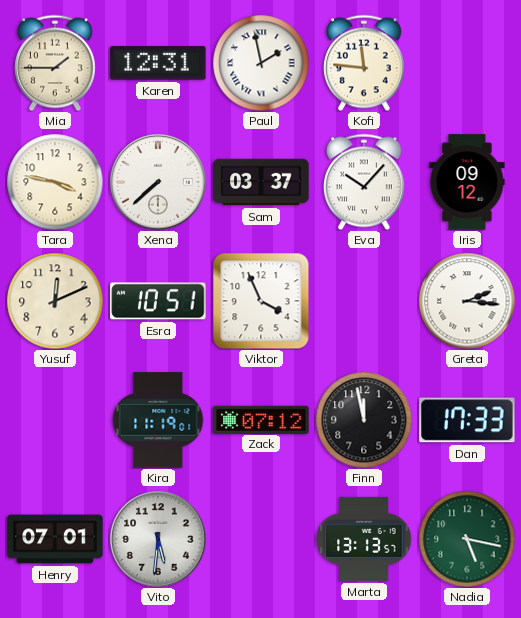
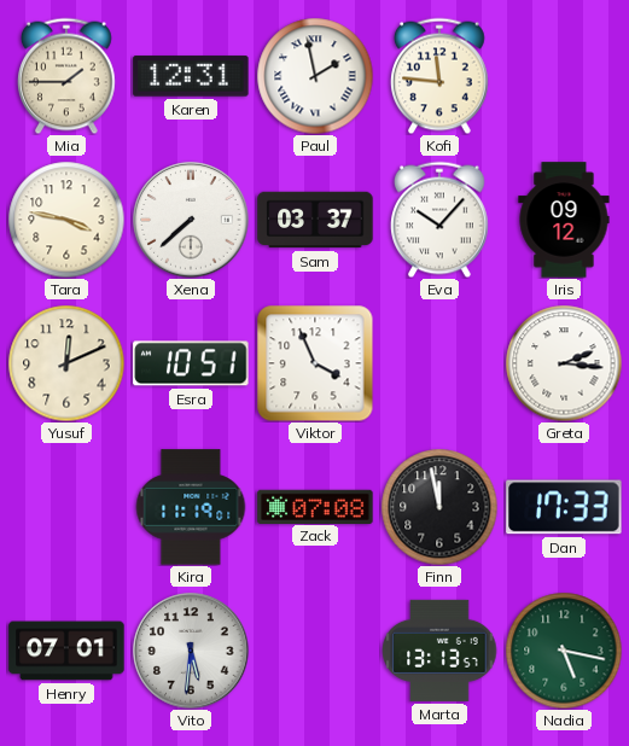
Zack: 07:12 -> 07:08
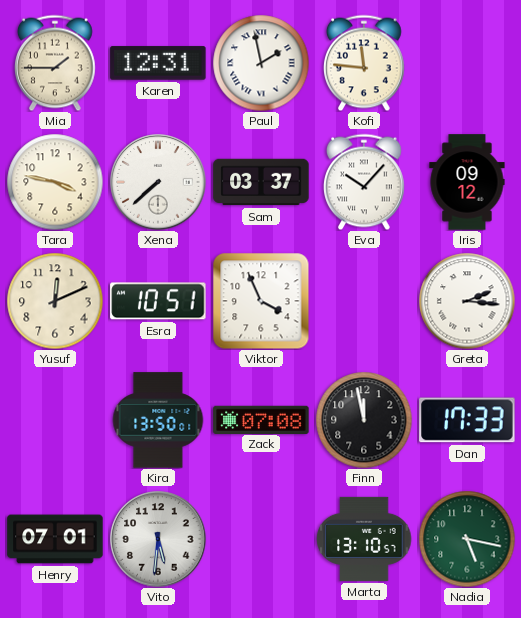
Kira: 11:19 -> 13:50
Marta: 13:13 -> 13:10
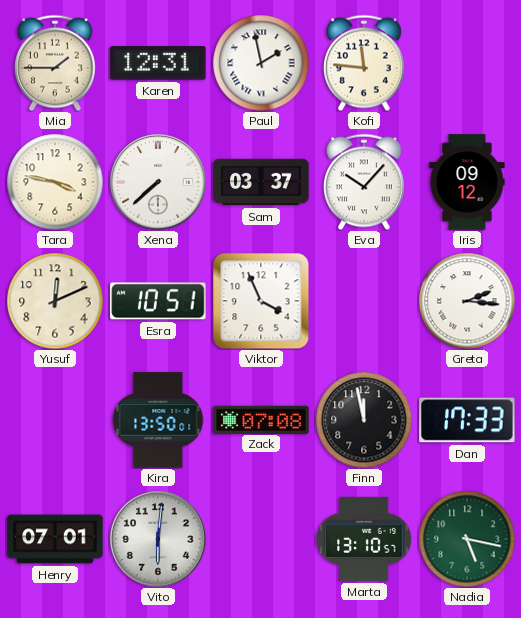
Vito: 5:31 -> 6:01
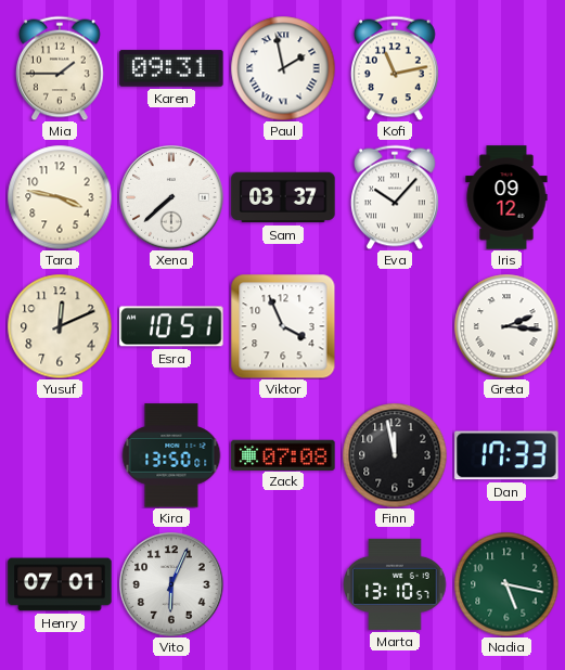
Karen: 12:31 -> 09:31
Kofi: 11:46 -> 11:13
Vito: 6:01 -> 6:04
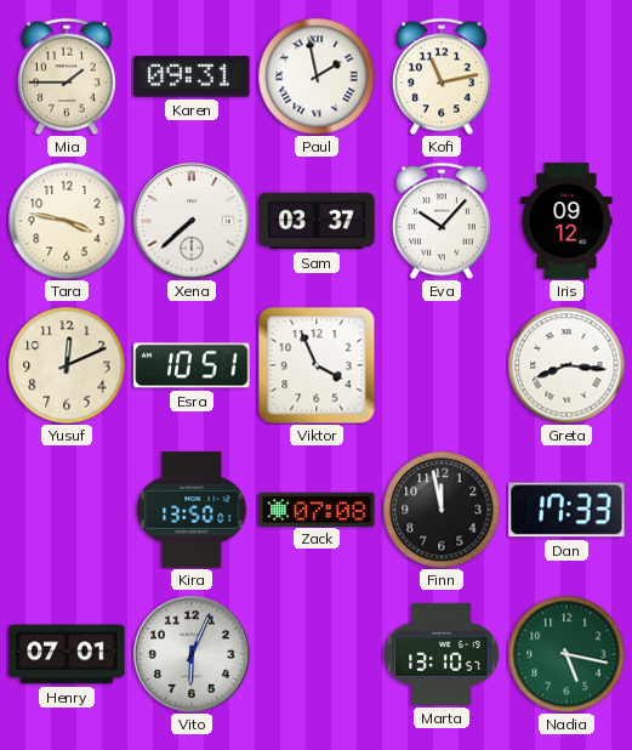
Greta: 2:16 -> 8:16
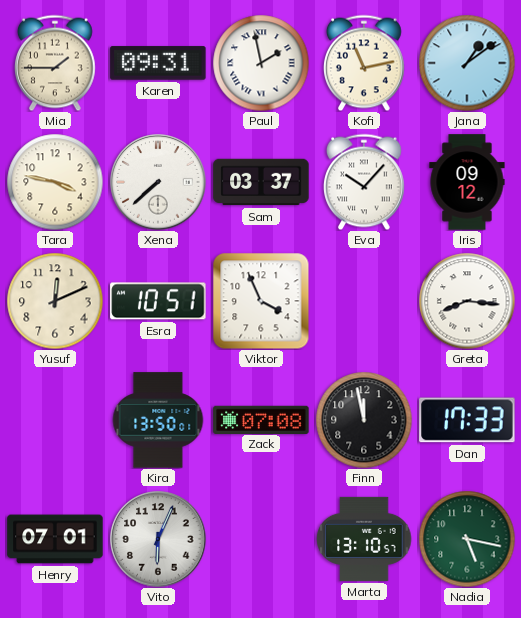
Jana: none -> 1:09
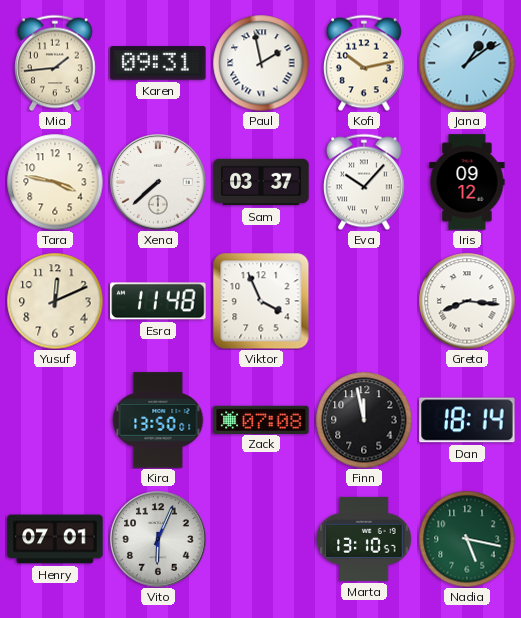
Mia: 1:45 -> 1:44
Kofi: 11:13 -> 10:13
Esra: 10:51 -> 11:48
Dan: 17:33 -> 18:14
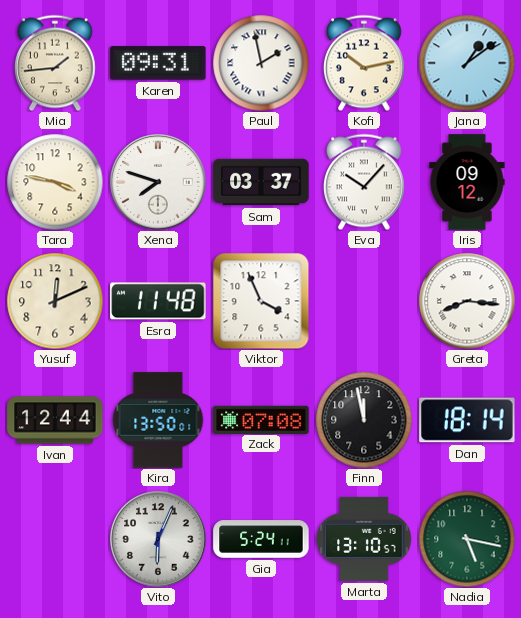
Xena: 7:38 -> 7:48
Ivan: none -> 12:44
Henry: 07:01 -> none
Gia: none -> 5:24
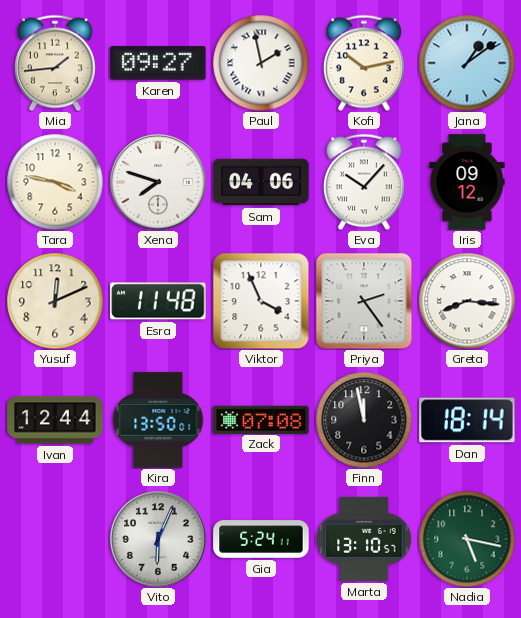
Karen: 09:31 -> 09:27
Sam: 03:37 -> 04:06
Priya: none -> 2:24
